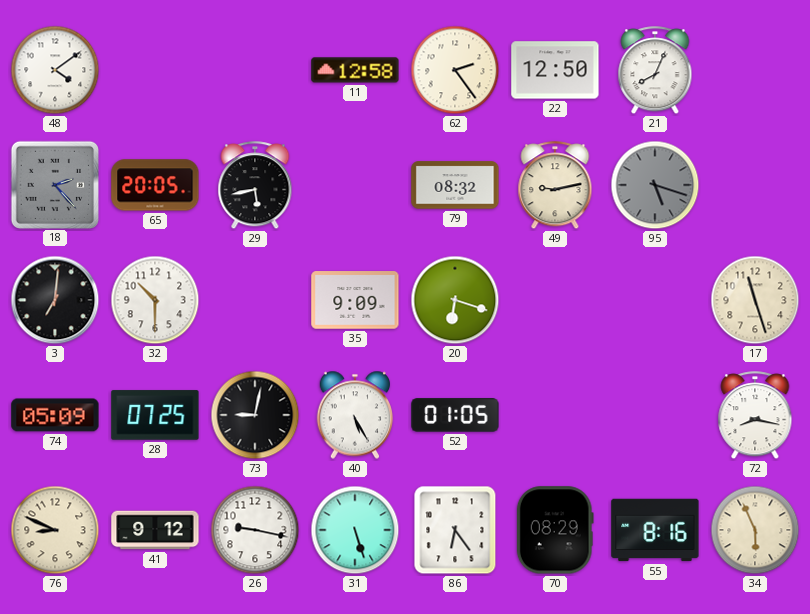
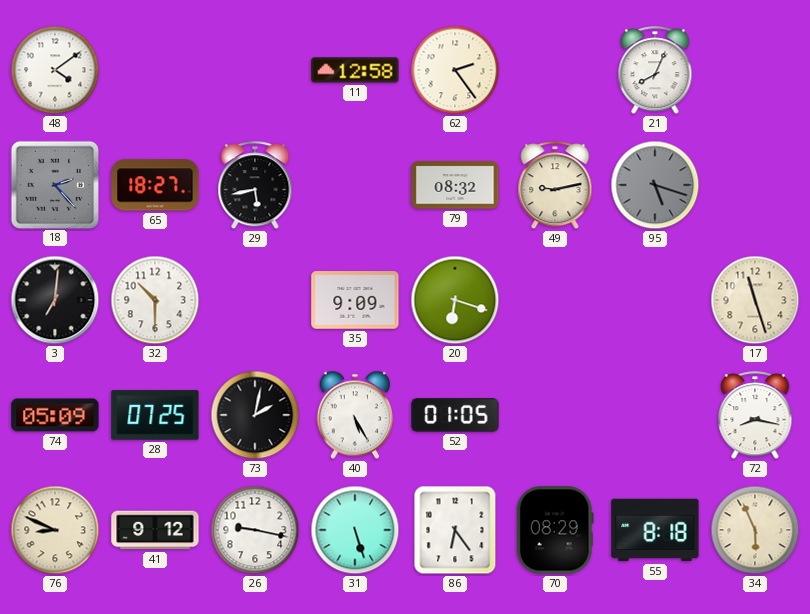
22: 12:50 -> none
65: 20:05 -> 18:27
73: 9:02 -> 2:02
55: 8:16 -> 8:18
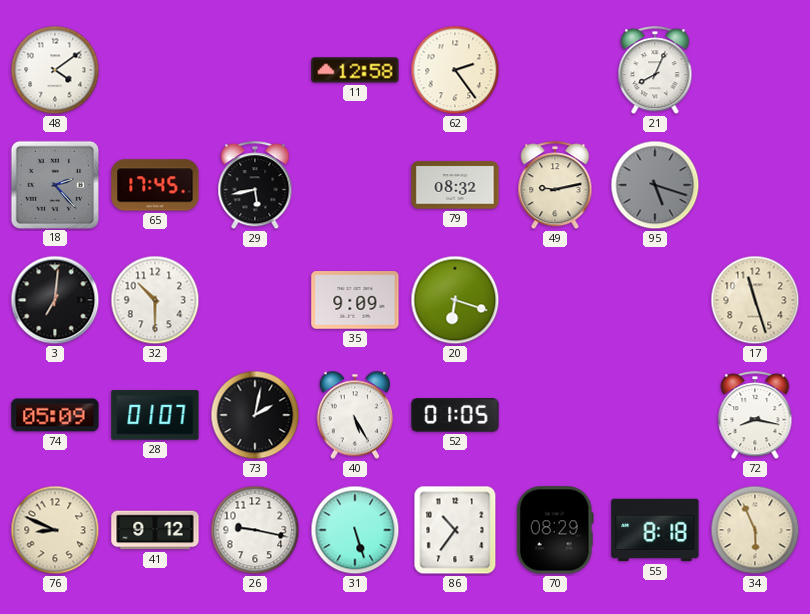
65: 18:27 -> 17:45
28: 07:25 -> 01:07
86: 6:24 -> 10:36
